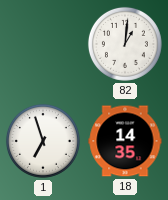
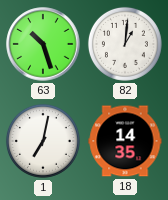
63: none -> 10:27
1: 6:57 -> 7:02
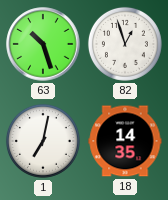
82: 1:01 -> 12:57
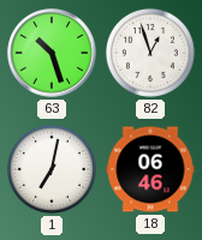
18: 14:35 -> 06:46
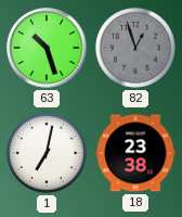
82 dial: white -> grey
18: 06:46 -> 23:38
